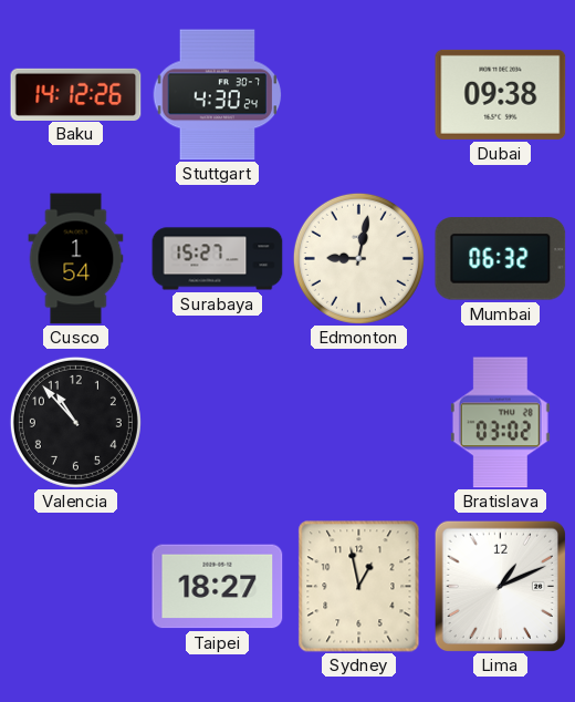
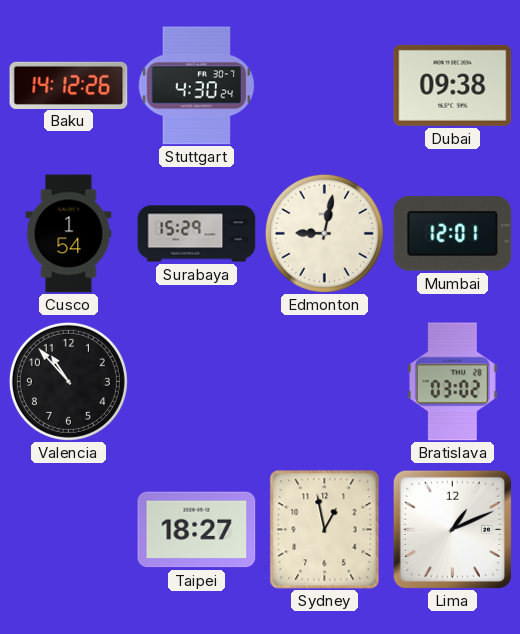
Surabaya: 15:27 -> 15:29
Mumbai: 06:32 -> 12:01
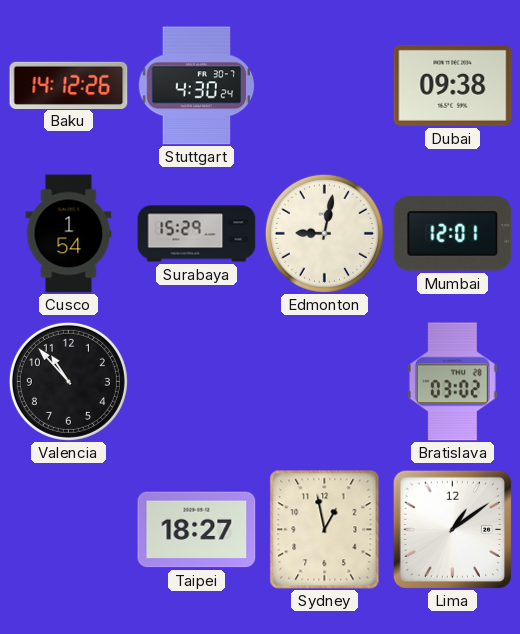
Lima: 1:11 -> 1:09
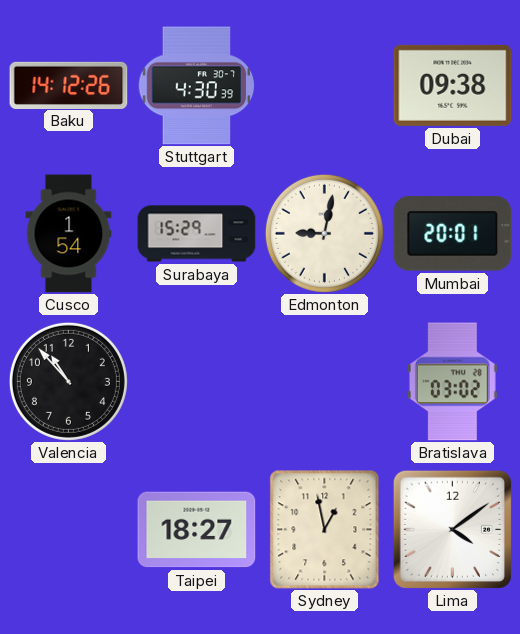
Stuttgart: 4:30:24 -> 4:30:39
Mumbai: 12:01 -> 20:01
Lima: 1:09 -> 4:09
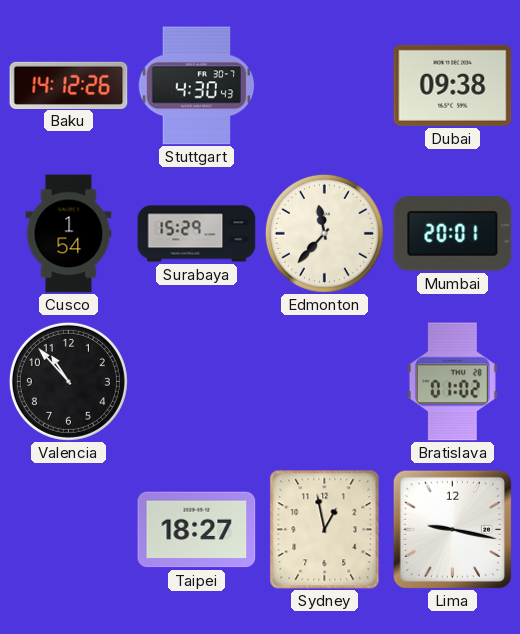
Stuttgart: 4:30:39 -> 4:30:43
Edmonton: 9:02 -> 11:37
Bratislava: 03:02 -> 01:02
Lima: 4:09 -> 9:17
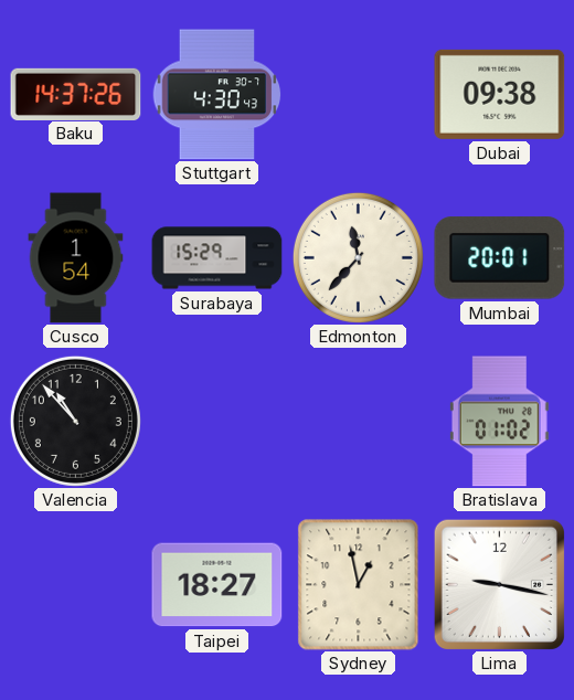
Baku: 14:12 -> 14:37
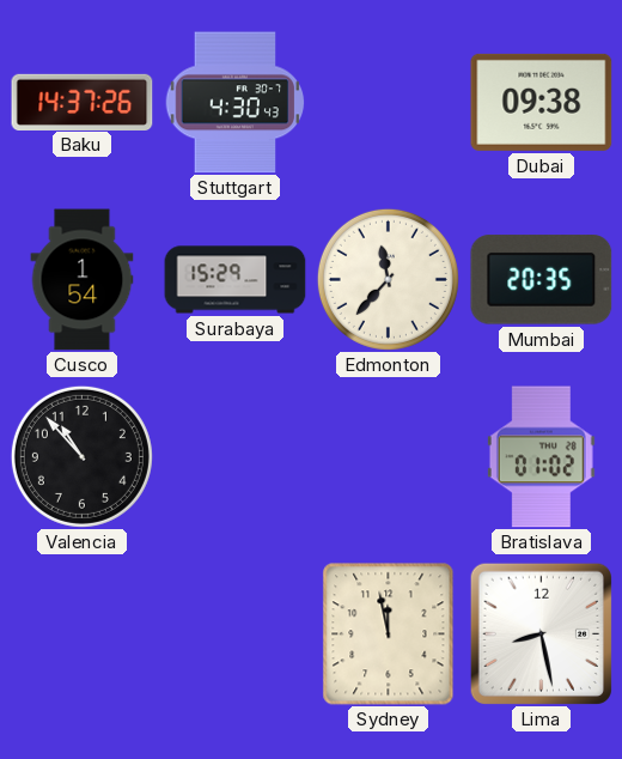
Mumbai: 20:01 -> 20:35
Taipei: 18:27 -> none
Sydney: 12:58 -> 11:58
Lima: 9:17 -> 8:28
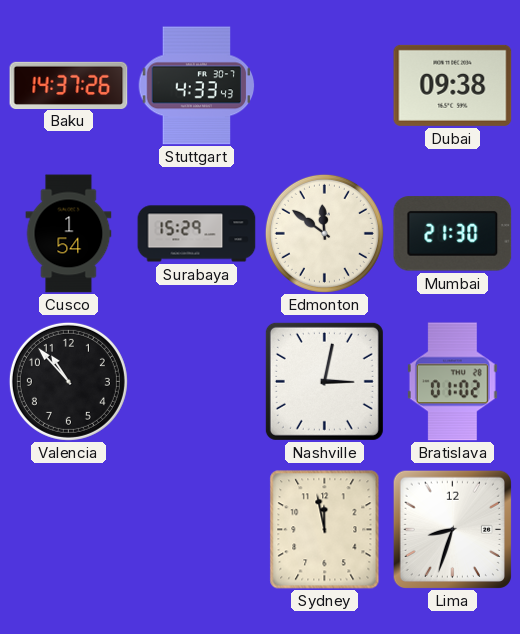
Stuttgart: 4:30 -> 4:33
Edmonton: 11:37 -> 11:51
Mumbai: 20:35 -> 21:30
Nashville: none -> 3:02
Lima: 8:28 -> 8:33
